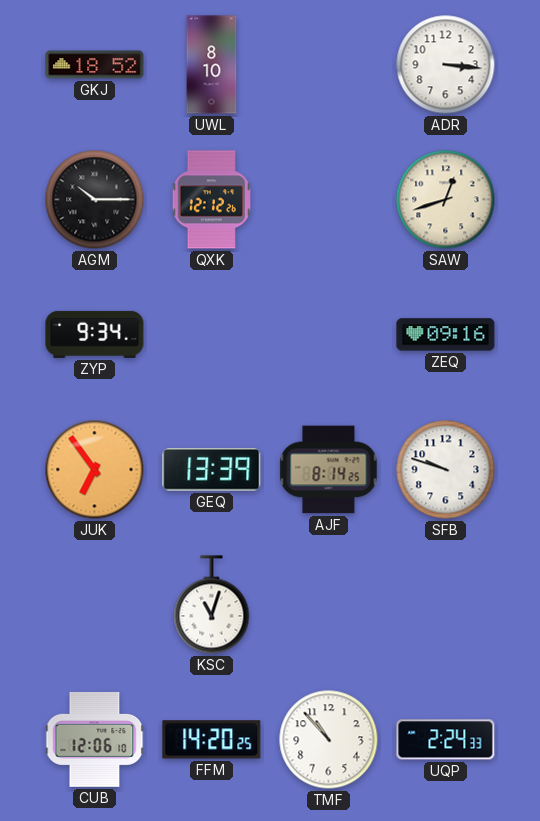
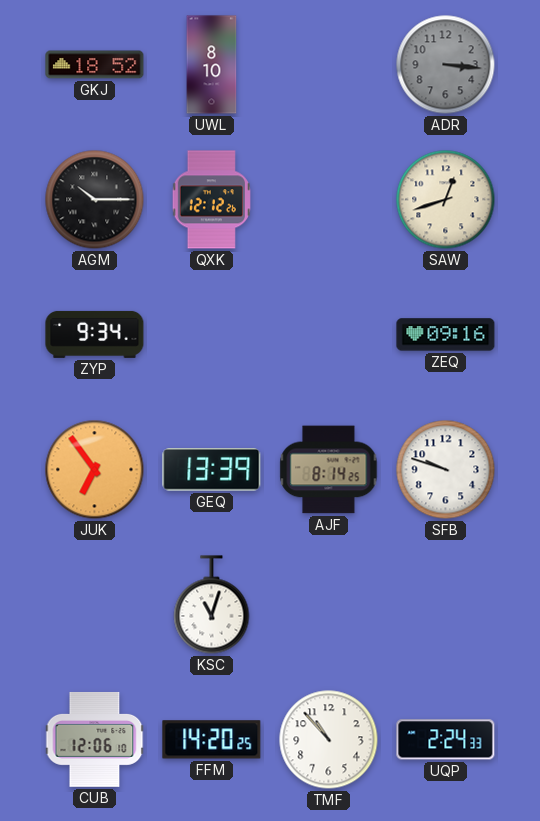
ADR dial: white -> grey
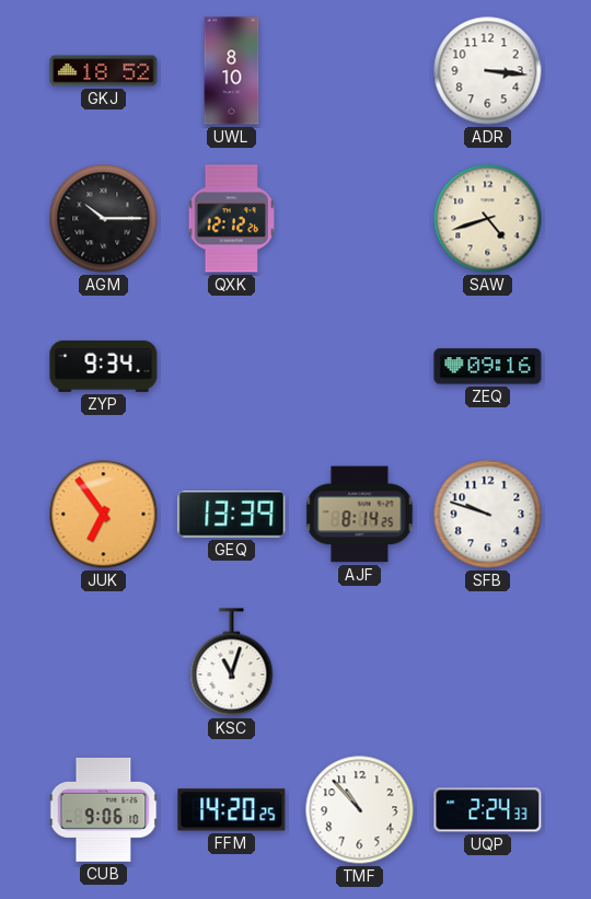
ADR dial: grey -> white
SAW: 12:42 -> 4:42
CUB: 12:06 -> 9:06
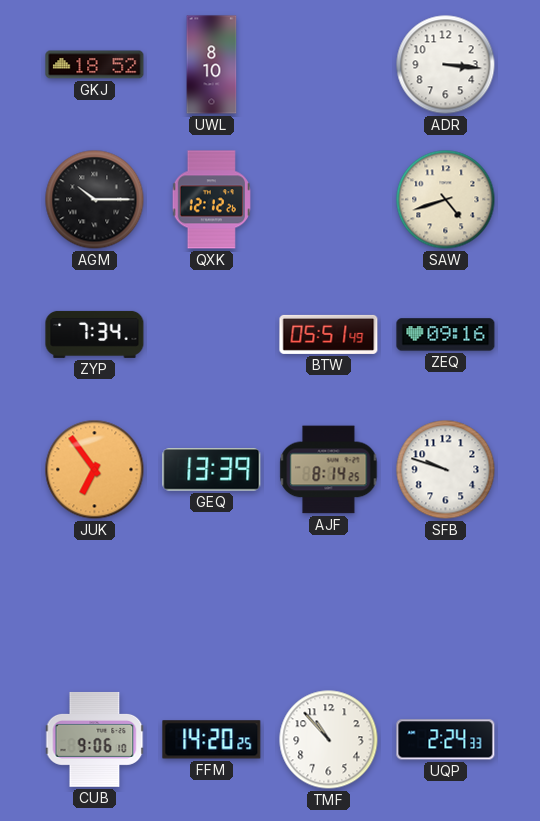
ZYP: 9:34 -> 7:34
BTW: none -> 05:51
KSC: 11:03 -> none
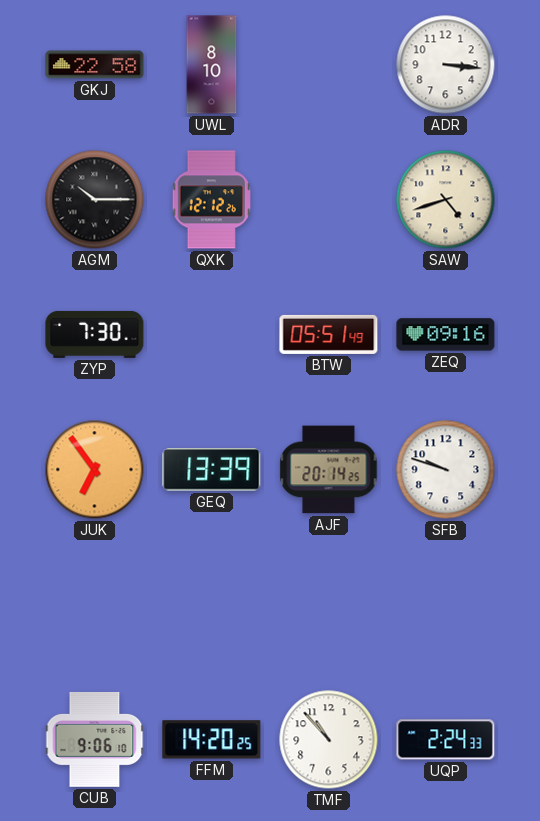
GKJ: 18:52 -> 22:58
ZYP: 7:34 -> 7:30
AJF: 8:14 -> 20:14
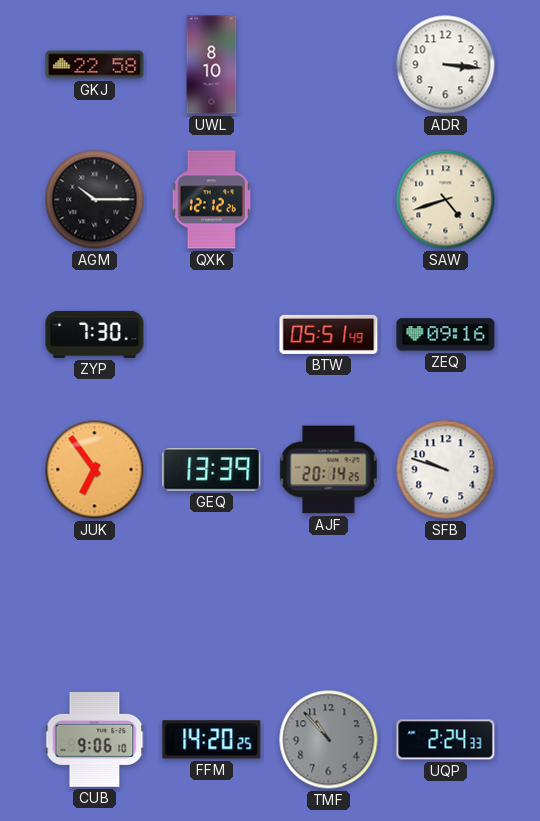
TMF dial: white -> grey
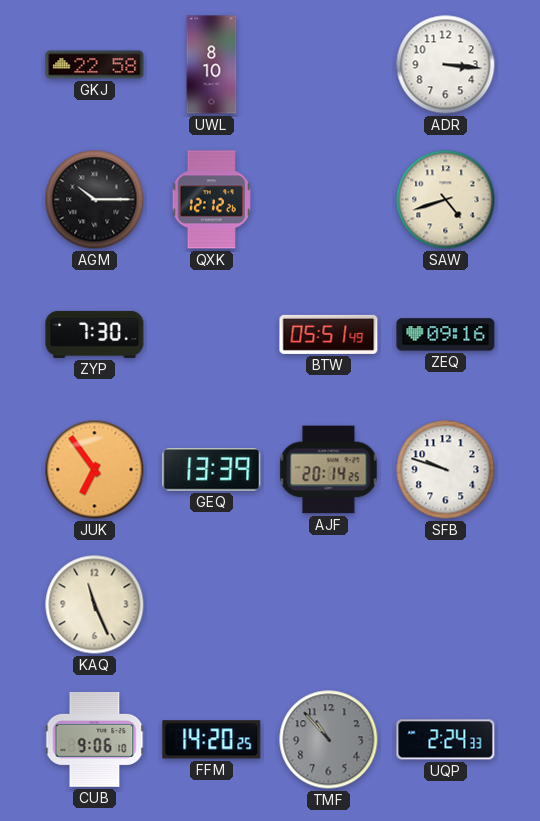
KAQ: none -> 11:26
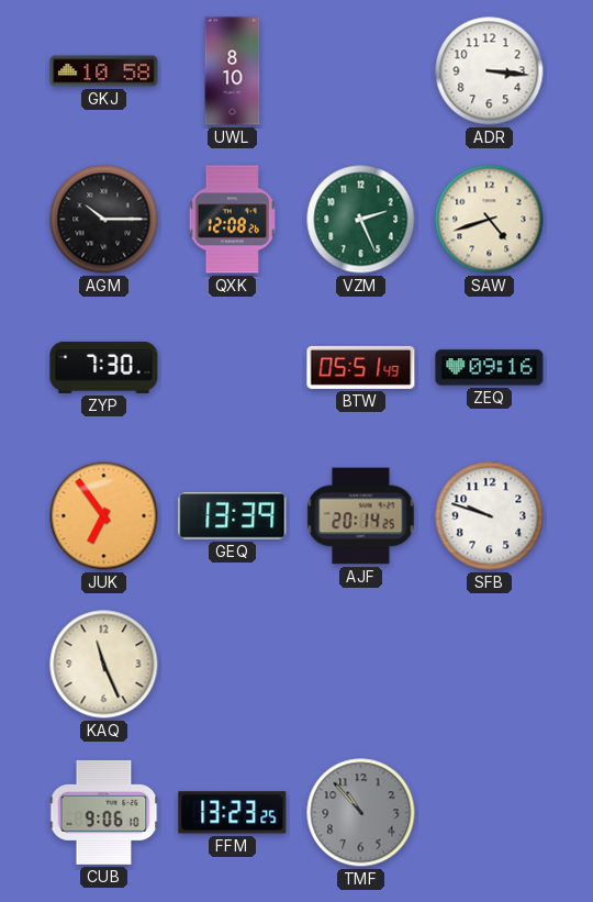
GKJ: 22:58 -> 10:58
QXK: 12:12 -> 12:08
VZM: none -> 2:26
FFM: 14:20 -> 13:23
UQP: 2:24 -> none
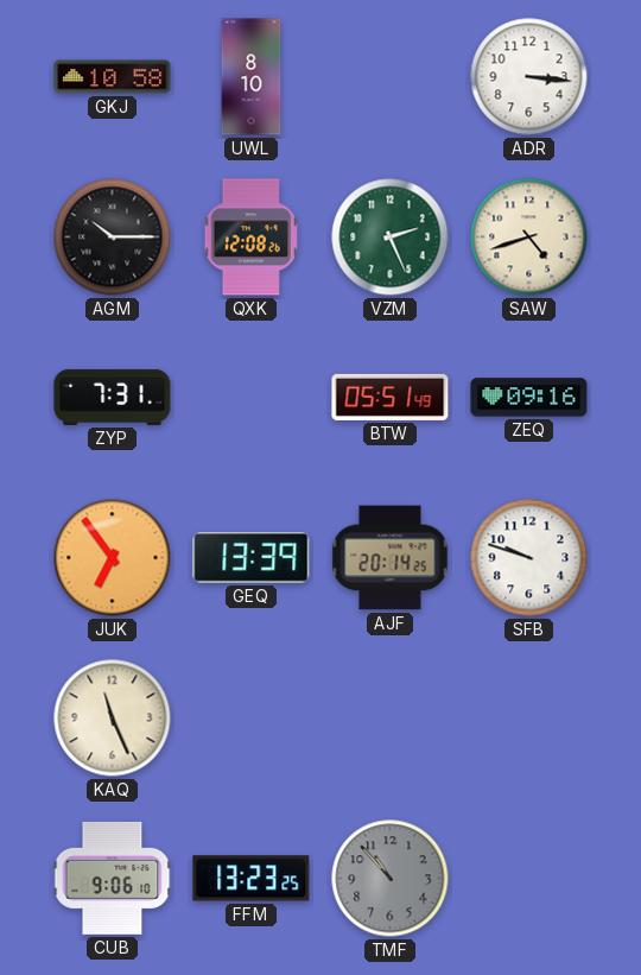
ZYP: 7:30 -> 7:31
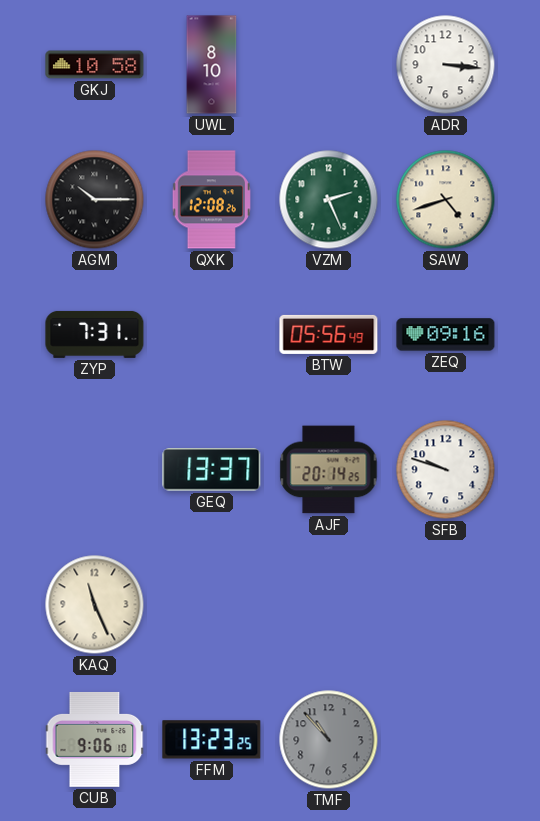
BTW: 05:51 -> 05:56
JUK: 6:54 -> none
GEQ: 13:39 -> 13:37
